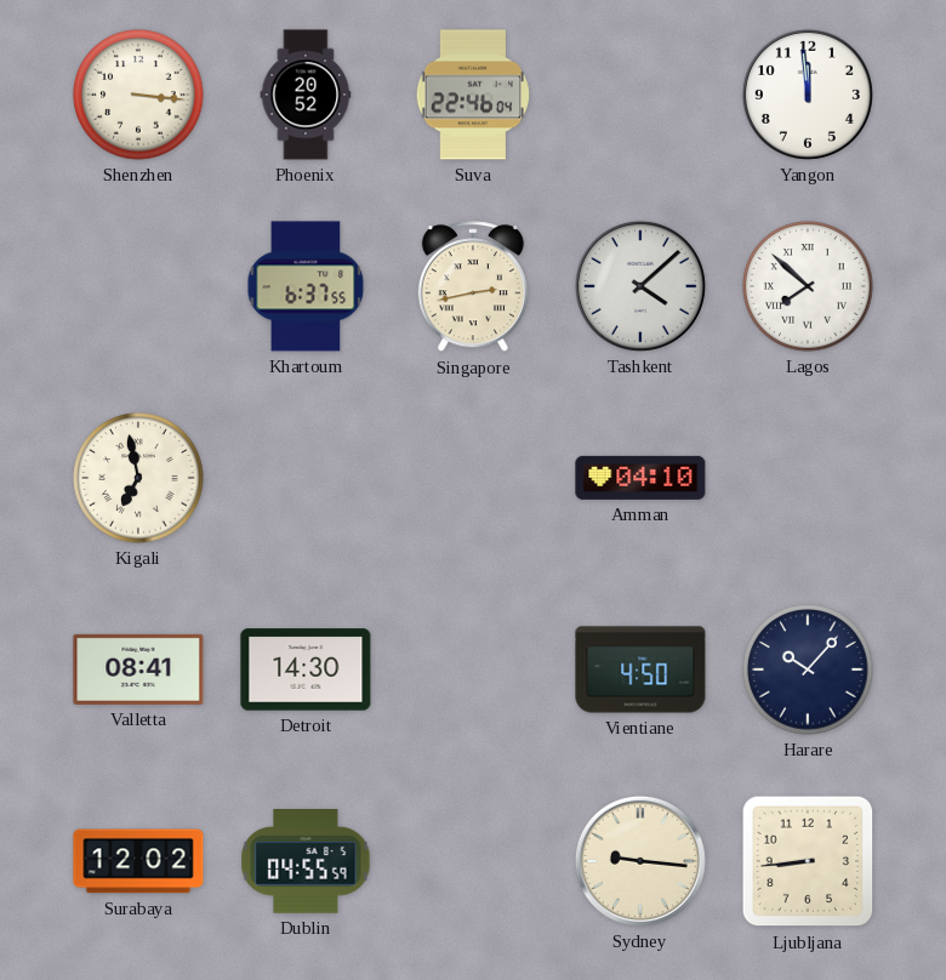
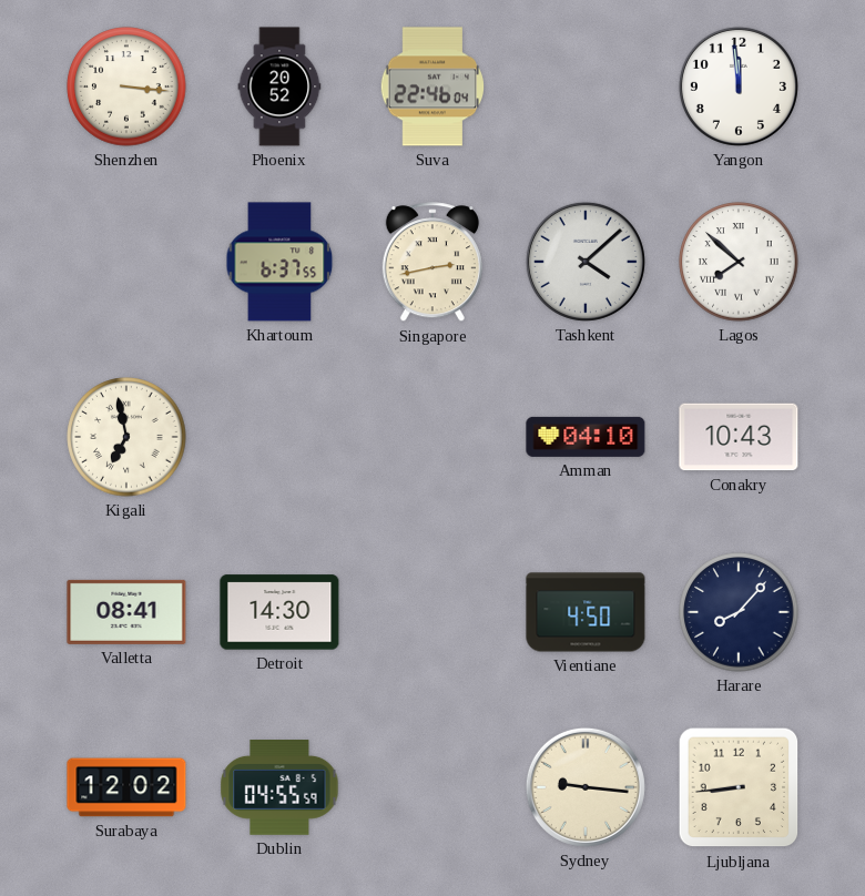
Conakry: none -> 10:43
Harare: 10:07 -> 8:07
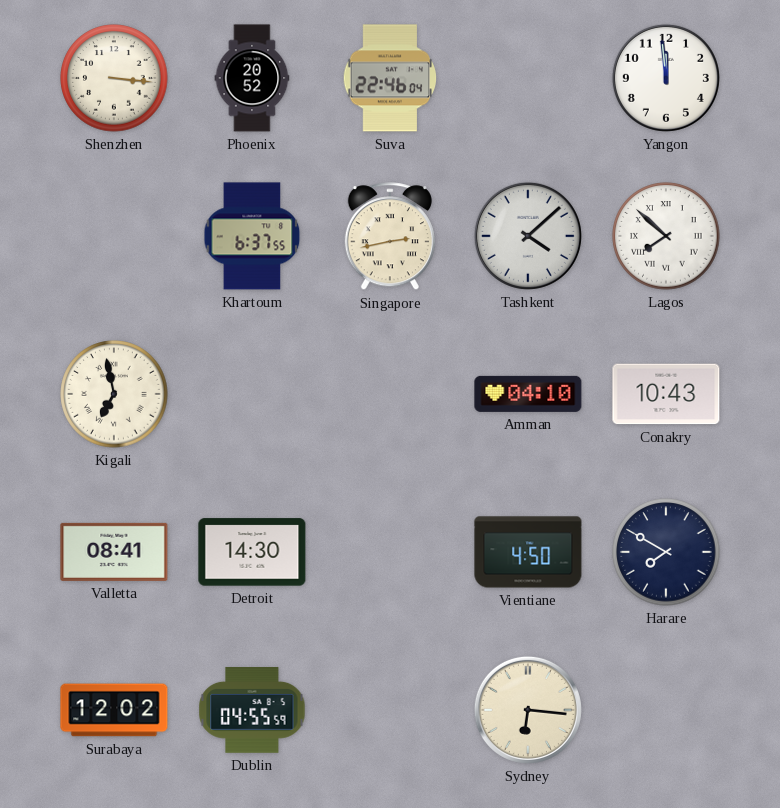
Harare: 8:07 -> 7:50
Sydney: 9:16 -> 6:16
Ljubljana: 8:44 -> none
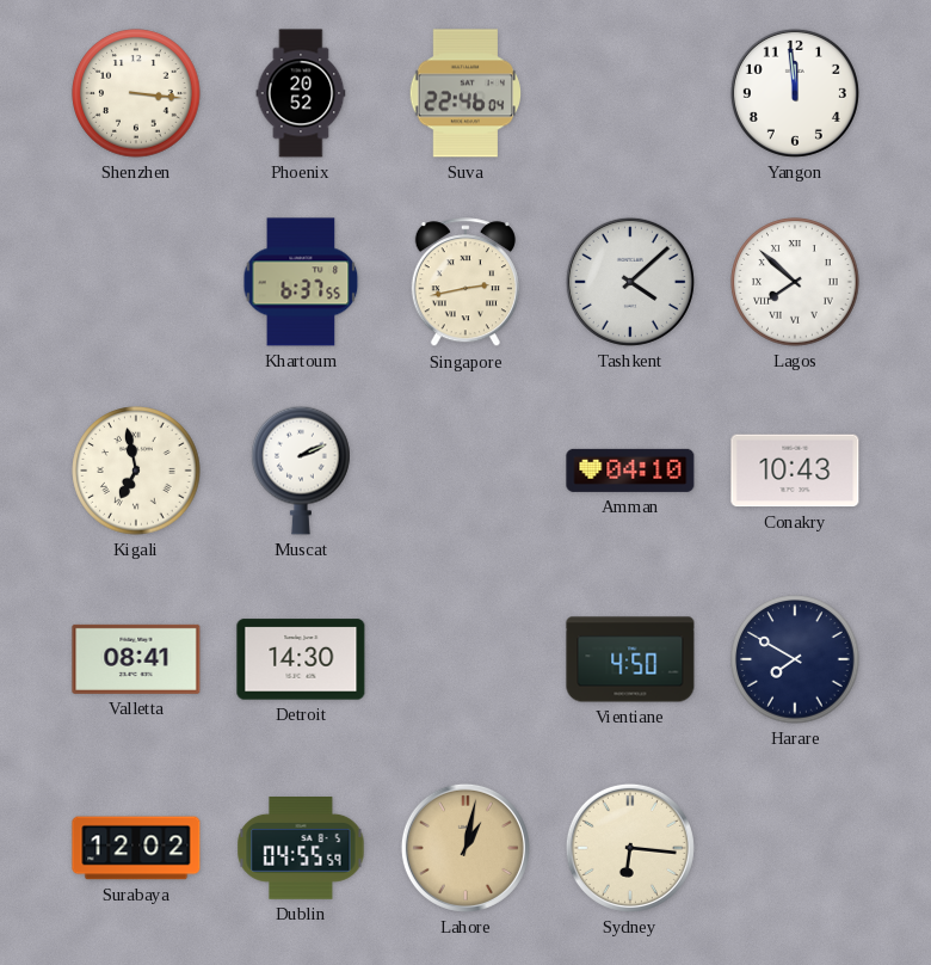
Muscat: none -> 2:11
Lahore: none -> 1:02
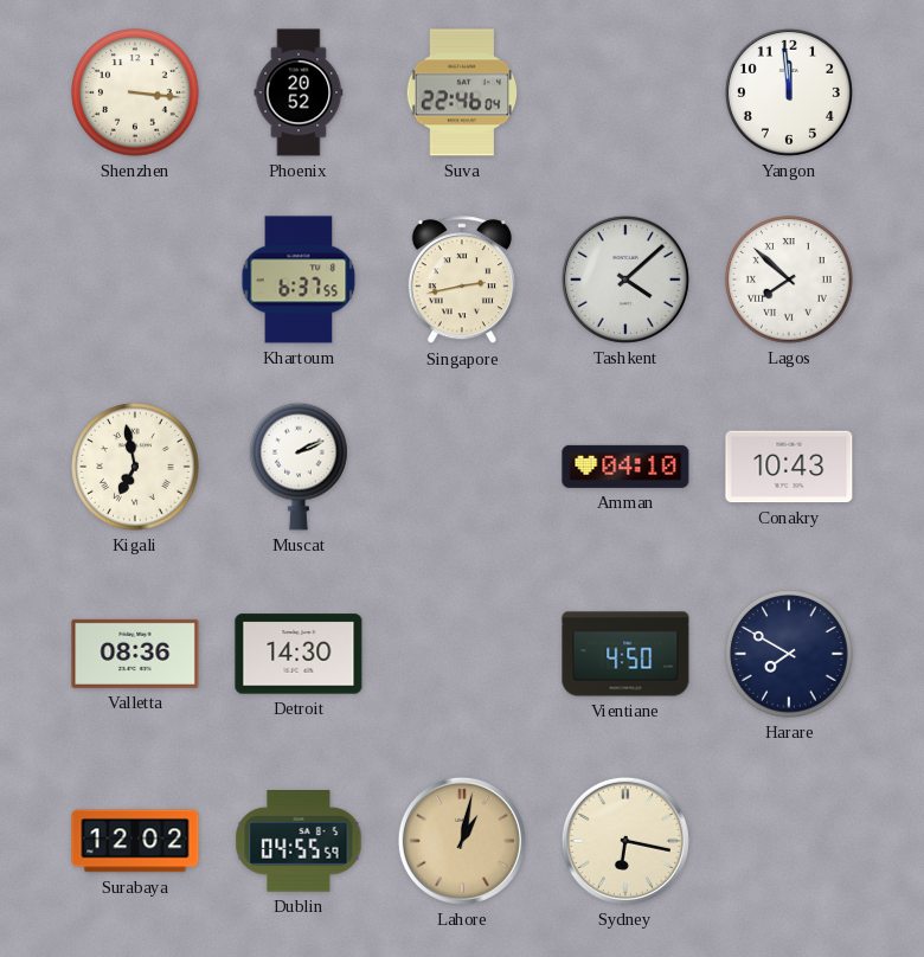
Valletta: 08:41 -> 08:36
Sydney: 6:16 -> 6:17
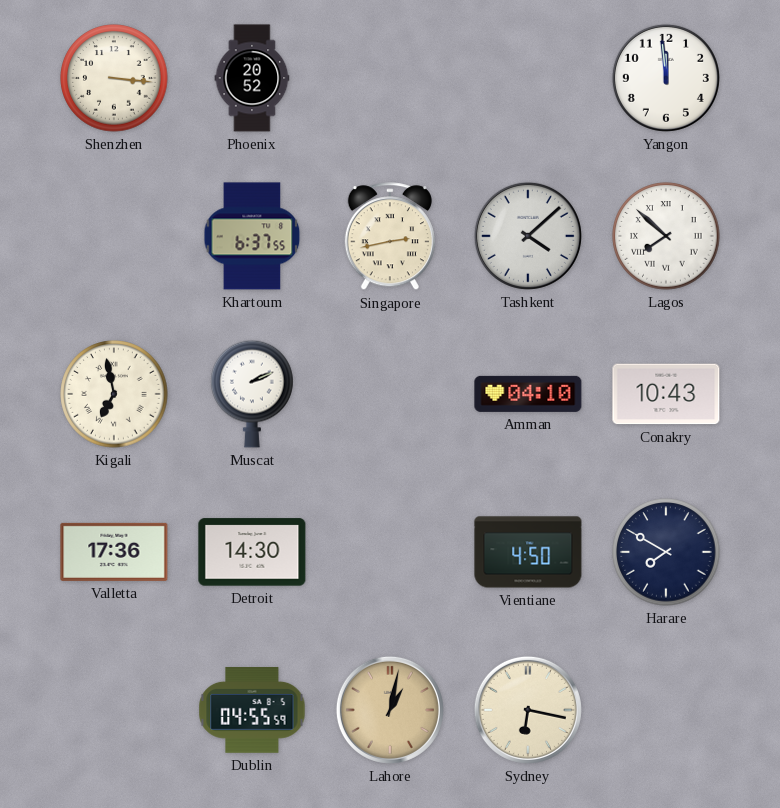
Suva: 22:46 -> none
Valletta: 08:36 -> 17:36
Surabaya: 12:02 -> none
